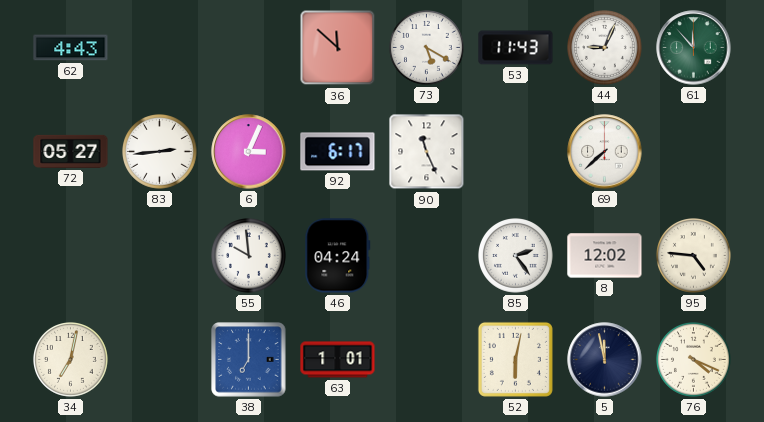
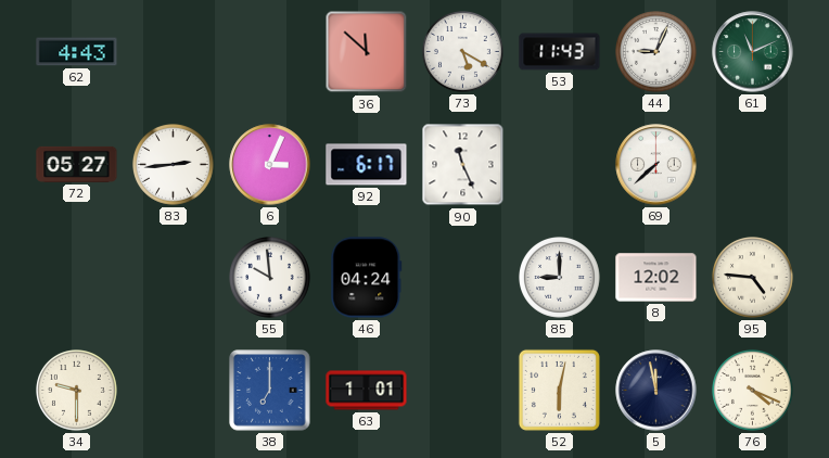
61: 11:53 -> 11:11
85: 2:24 -> 9:00
34: 7:02 -> 9:30
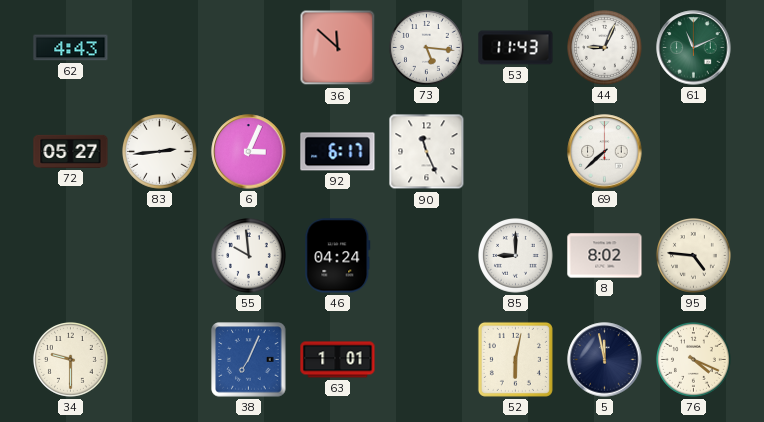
73: 5:20 -> 5:16
8: 12:02 -> 8:02
38: 7:00 -> 7:04
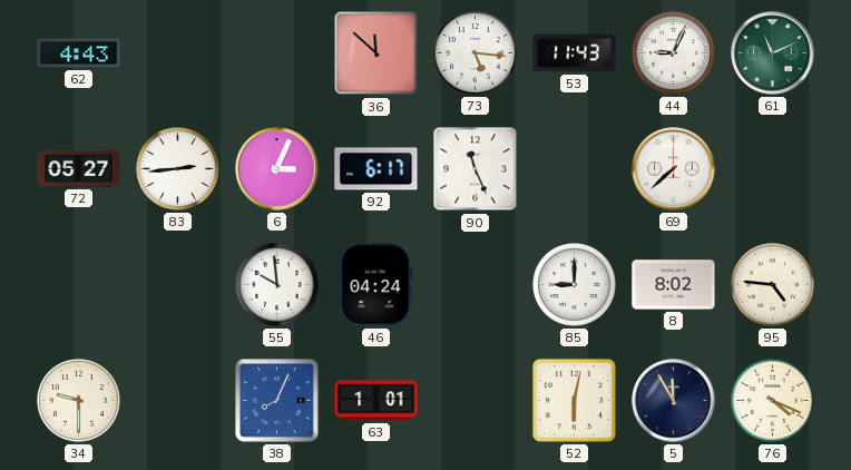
38: 7:04 -> 8:04
5: 11:58 -> 11:55
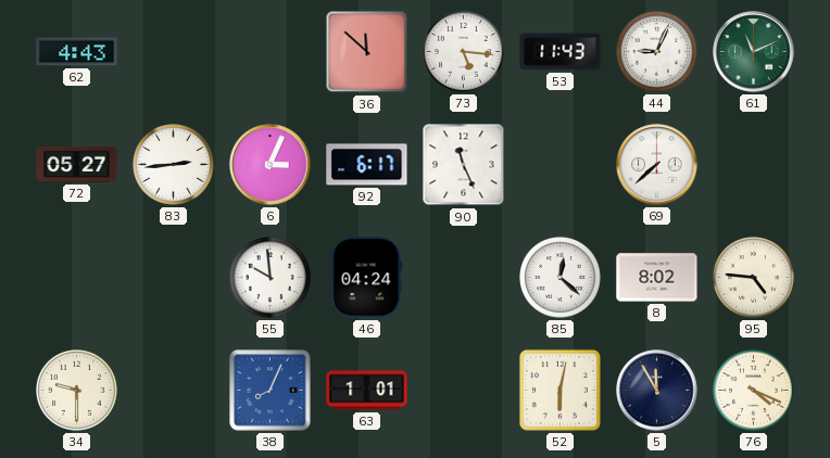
85: 9:00 -> 12:22
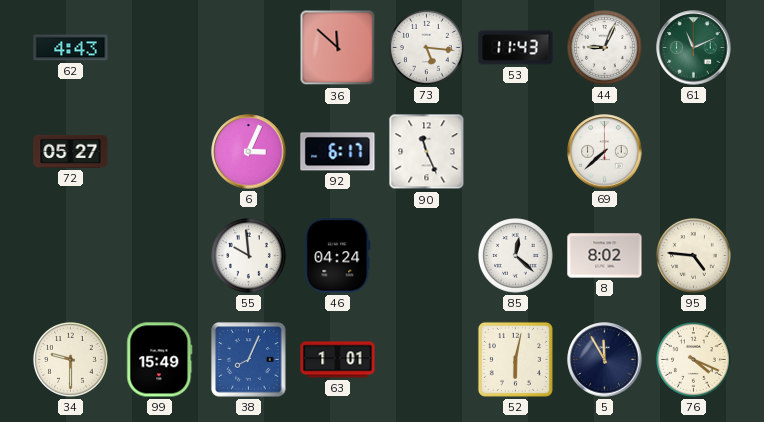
83: 2:44 -> none
99: none -> 15:49
